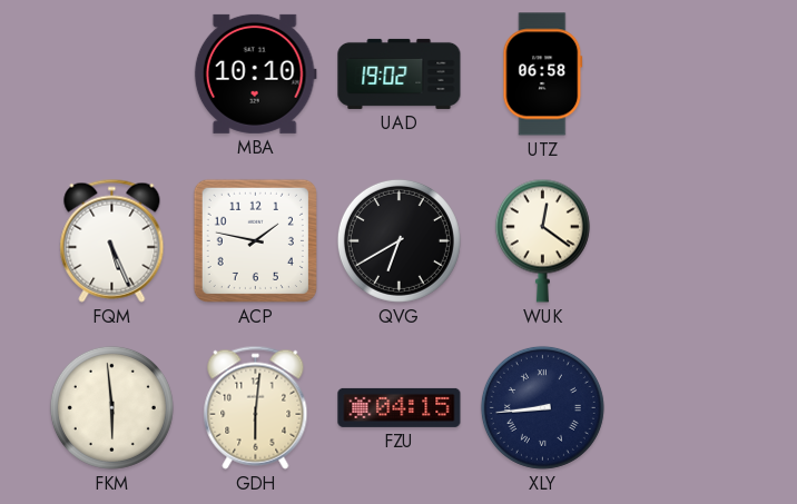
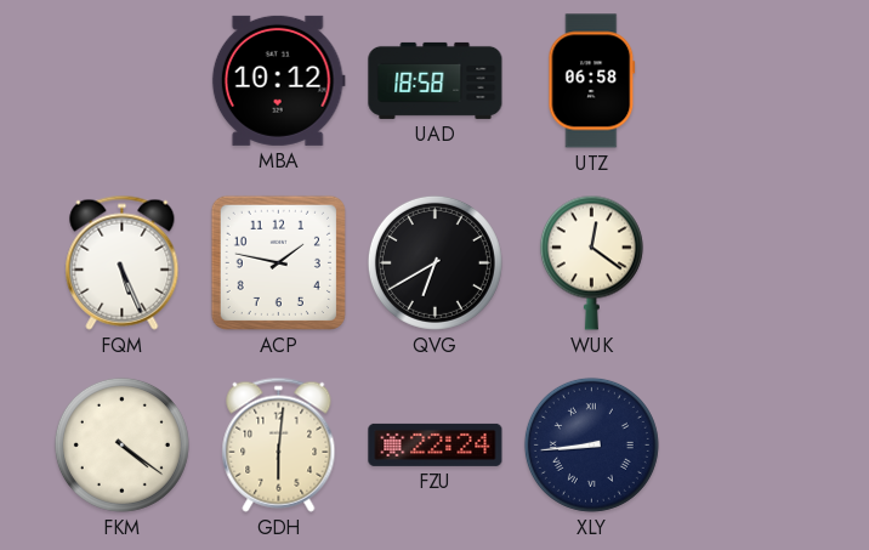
MBA: 10:10 -> 10:12
UAD: 19:02 -> 18:58
FKM: 5:59 -> 4:21
FZU: 04:15 -> 22:24
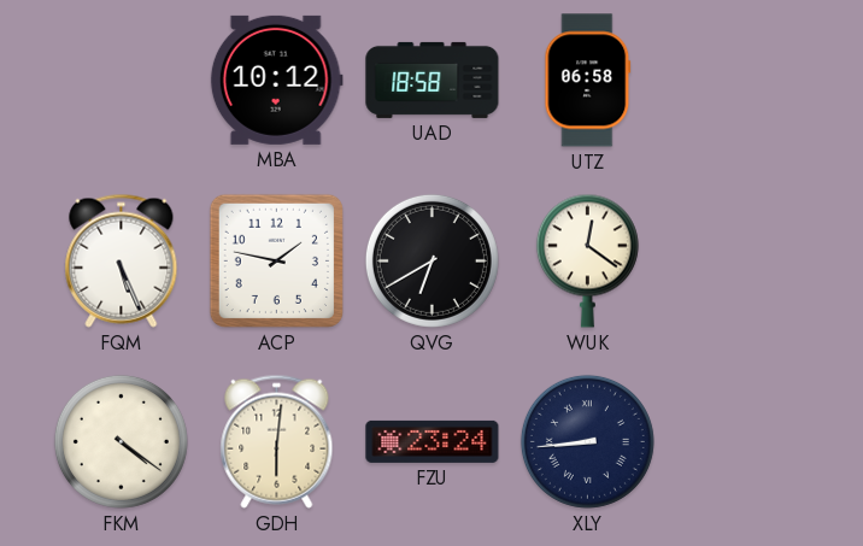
FZU: 22:24 -> 23:24
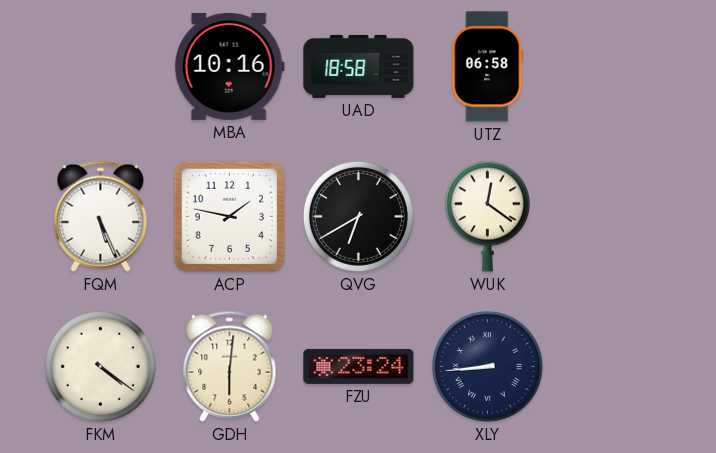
MBA: 10:12 -> 10:16
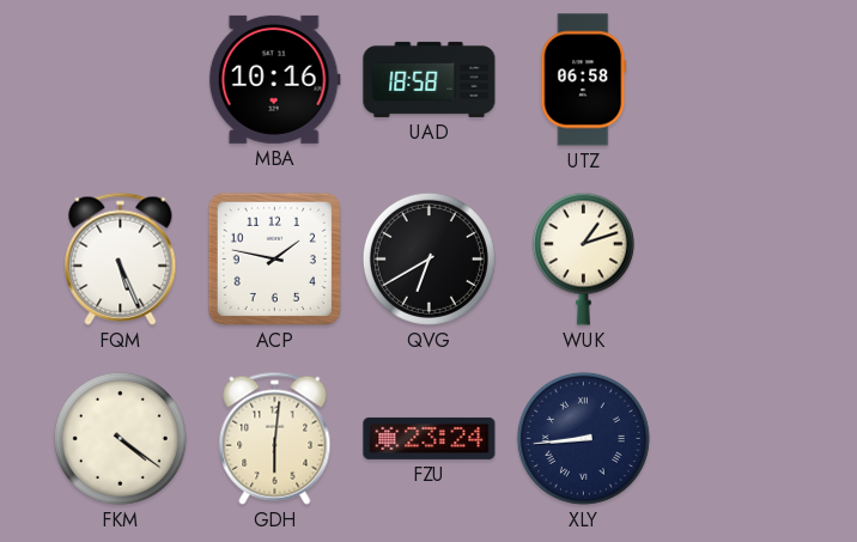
WUK: 12:21 -> 1:12
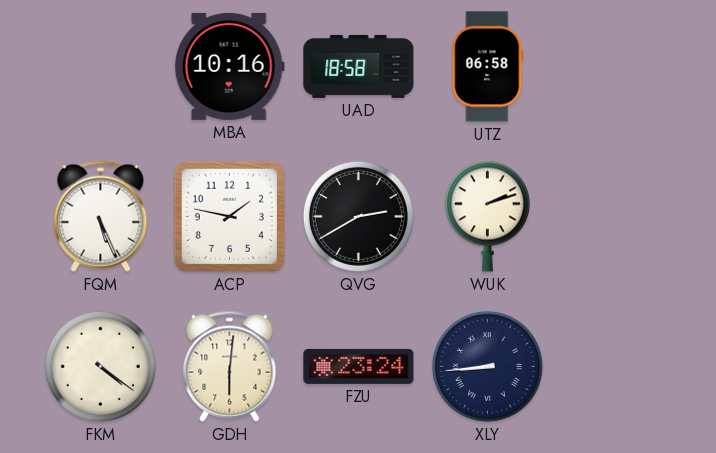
QVG: 6:40 -> 2:40
WUK: 1:12 -> 2:12
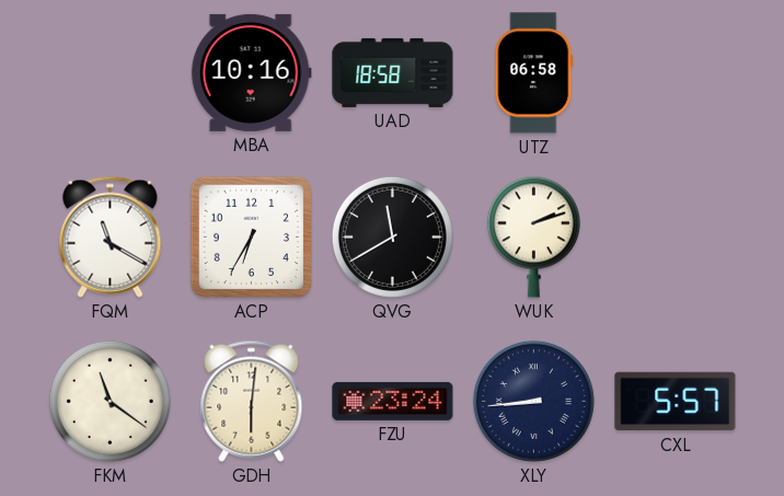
FQM: 5:26 -> 11:20
ACP: 1:47 -> 6:35
QVG: 2:40 -> 11:40
FKM: 4:21 -> 11:21
CXL: none -> 5:57
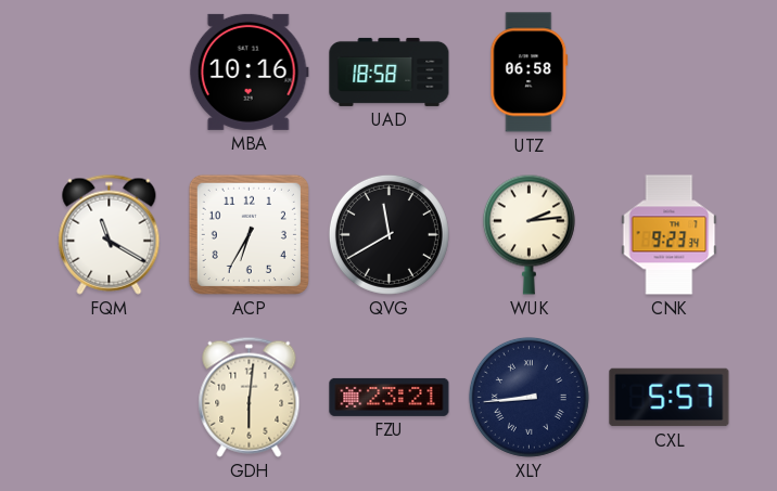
WUK: 2:12 -> 2:14
CNK: none -> 9:23
FKM: 11:21 -> none
FZU: 23:24 -> 23:21
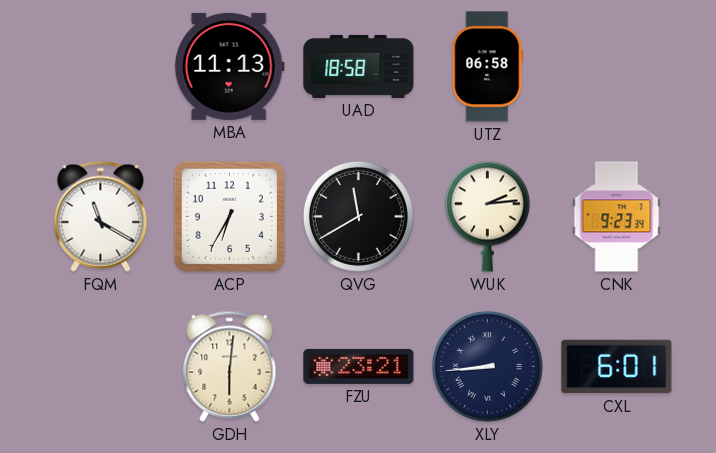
MBA: 10:16 -> 11:13
CXL: 5:57 -> 6:01
